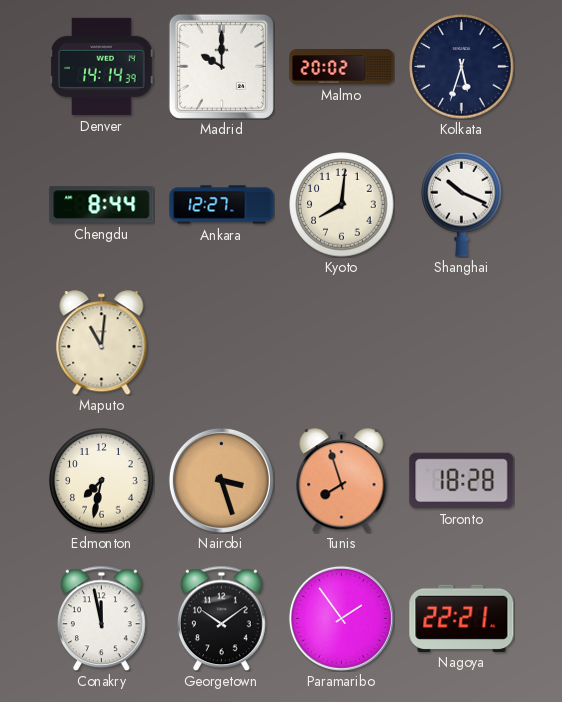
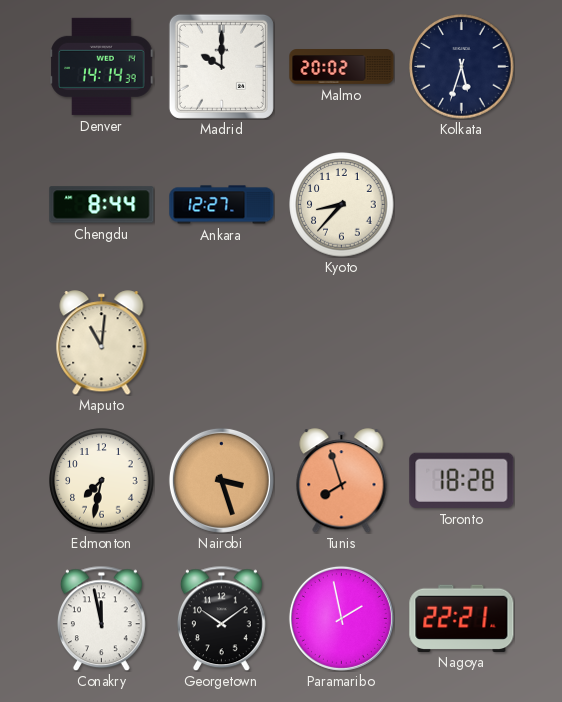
Kyoto: 8:01 -> 8:37
Shanghai: 10:19 -> none
Paramaribo: 1:54 -> 1:58
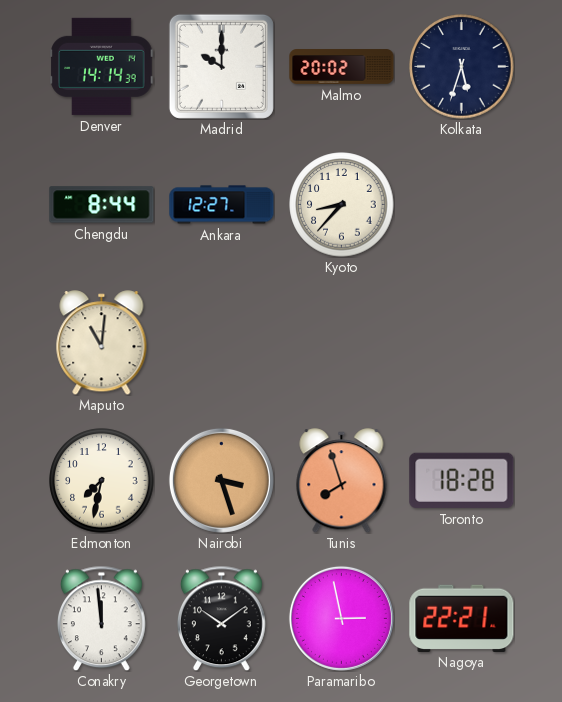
Conakry: 11:58 -> 11:59
Paramaribo: 1:58 -> 2:58
